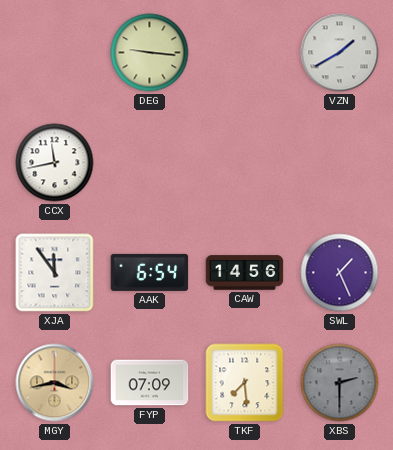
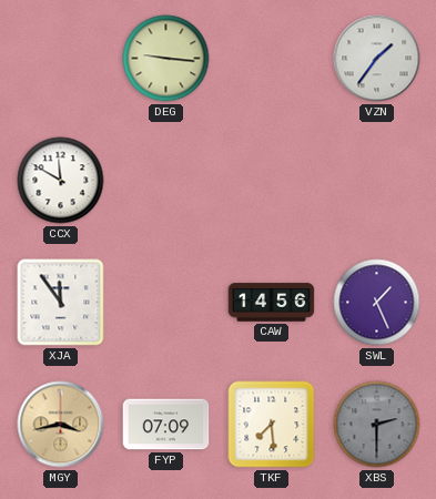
VZN: 1:40 -> 1:36
CCX: 11:43 -> 11:50
AAK: 6:54 -> none
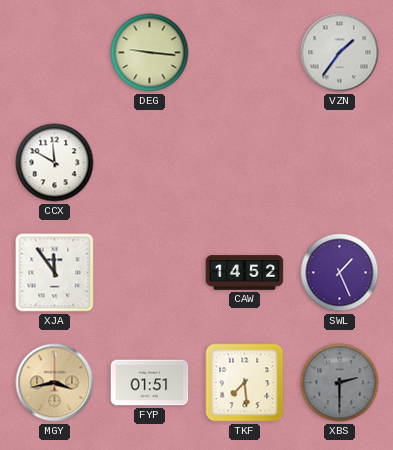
CAW: 14:56 -> 14:52
FYP: 07:09 -> 01:51
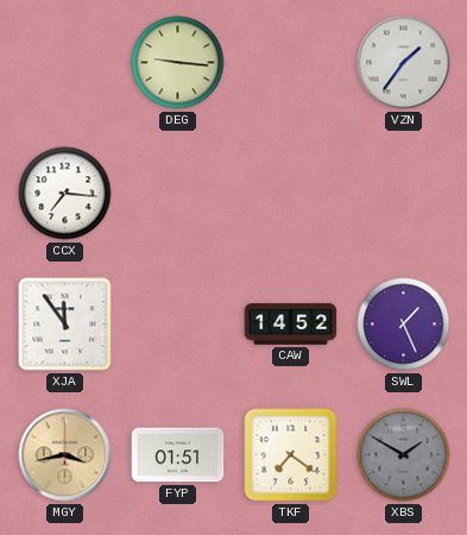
CCX: 11:50 -> 7:16
TKF: 7:29 -> 7:21
XBS: 2:30 -> 1:50
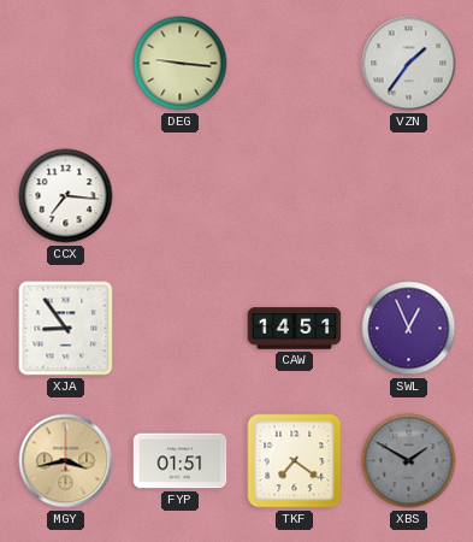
XJA: 11:54 -> 8:54
CAW: 14:52 -> 14:51
SWL: 1:26 -> 12:56
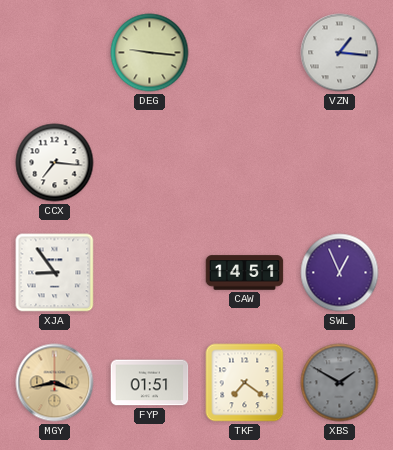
VZN: 1:36 -> 1:16
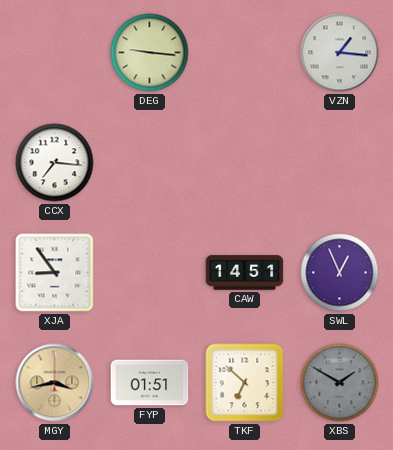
TKF: 7:21 -> 6:52
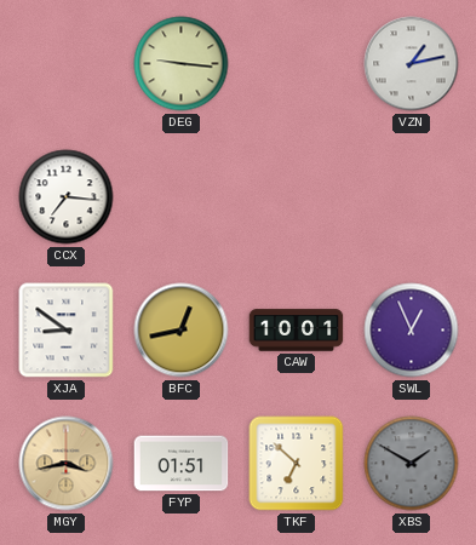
VZN: 1:16 -> 1:13
XJA: 8:54 -> 8:51
BFC: none -> 12:43
CAW: 14:51 -> 10:01
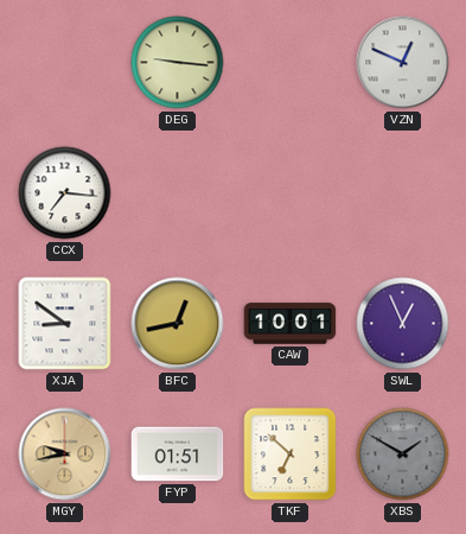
VZN: 1:13 -> 12:49
MGY: 3:43 -> 9:43
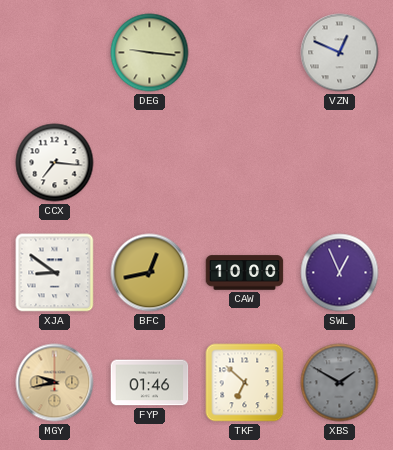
CAW: 10:01 -> 10:00
FYP: 01:51 -> 01:46
